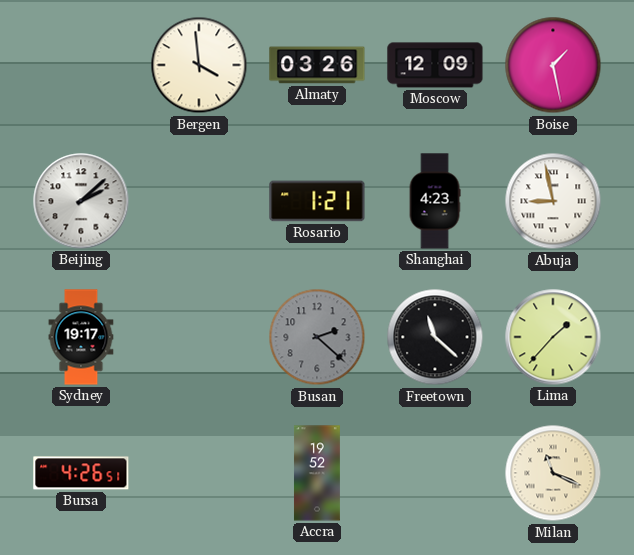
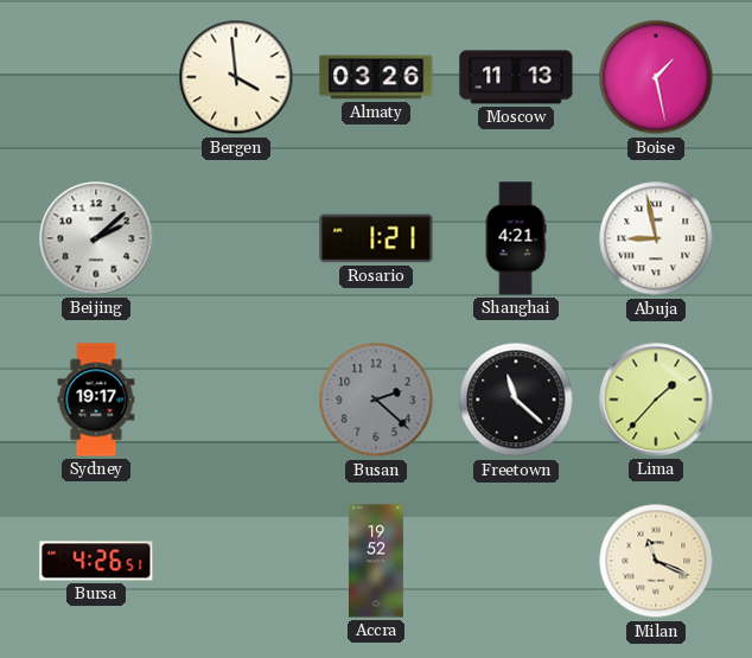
Moscow: 12:09 -> 11:13
Shanghai: 4:23 -> 4:21
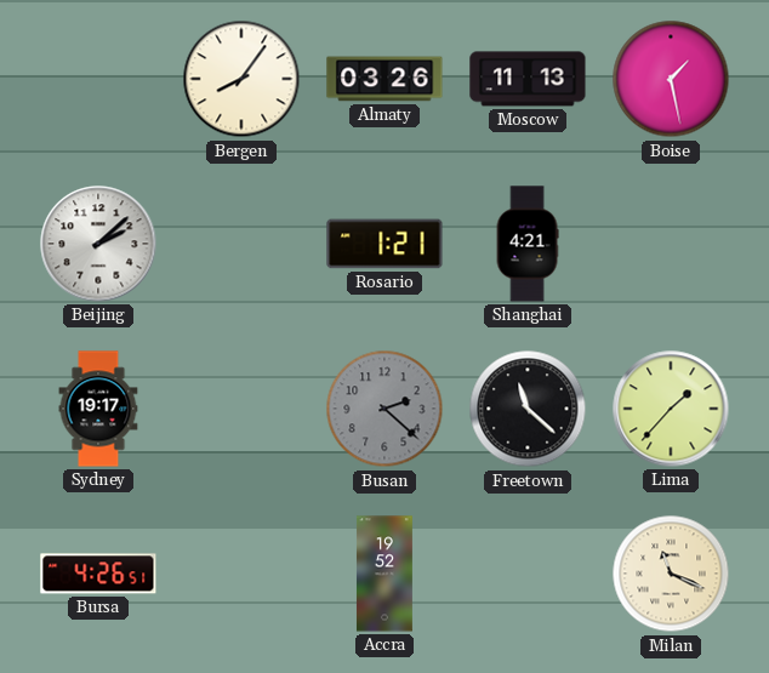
Bergen: 3:59 -> 8:06
Abuja: 8:58 -> none
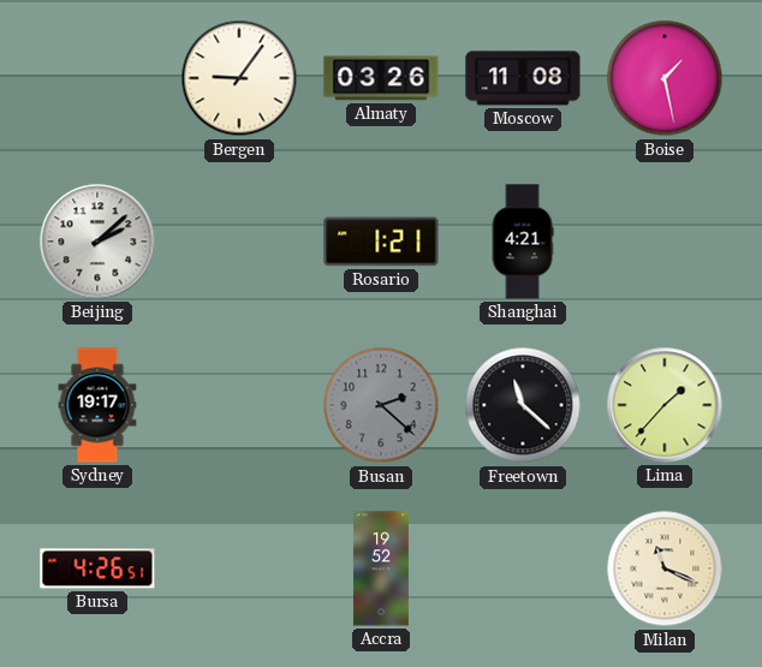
Bergen: 8:06 -> 9:06
Moscow: 11:13 -> 11:08
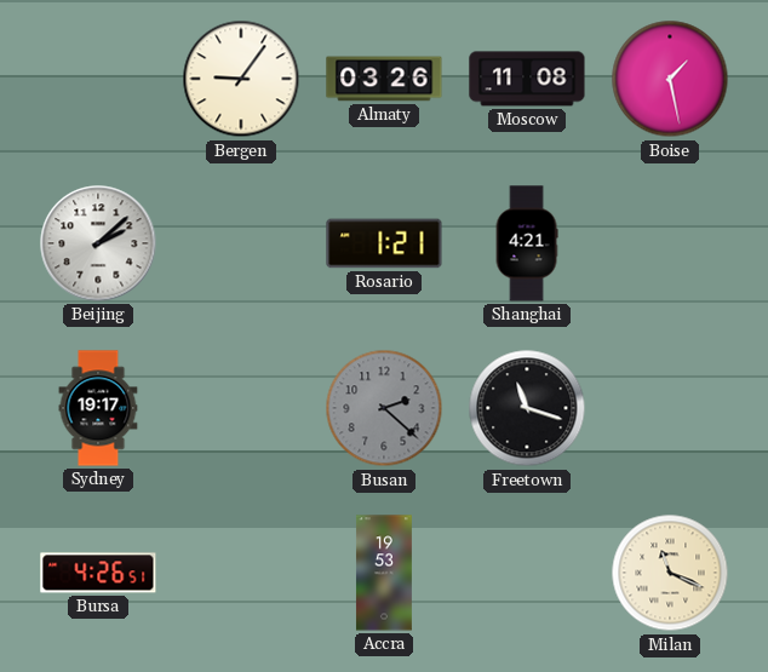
Freetown: 11:22 -> 11:18
Lima: 1:37 -> none
Accra: 19:52 -> 19:53
